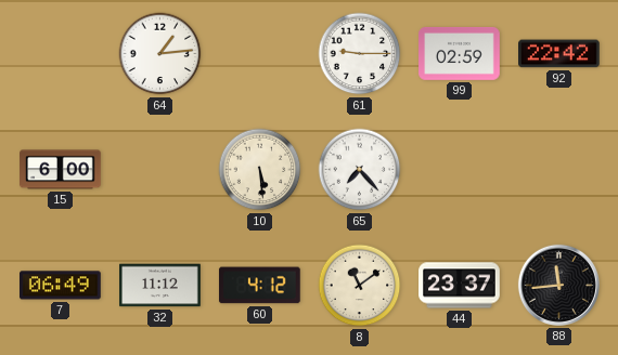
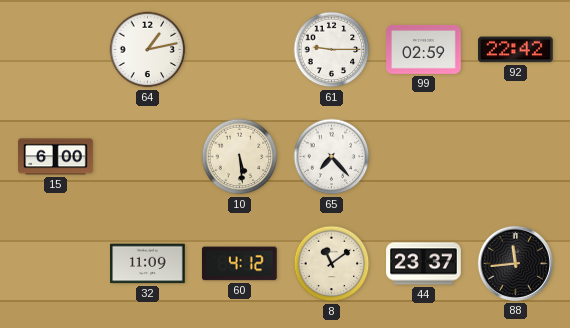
64: 1:14 -> 1:13
7: 06:49 -> none
32: 11:12 -> 11:09
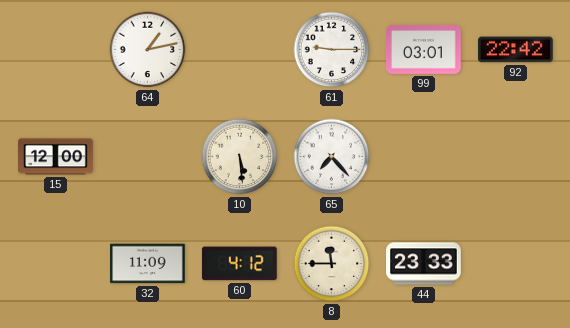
99: 02:59 -> 03:01
15: 6:00 -> 12:00
8: 11:09 -> 11:45
44: 23:37 -> 23:33
88: 11:44 -> none
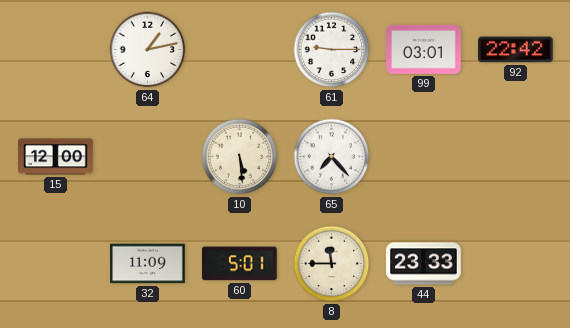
60: 4:12 -> 5:01
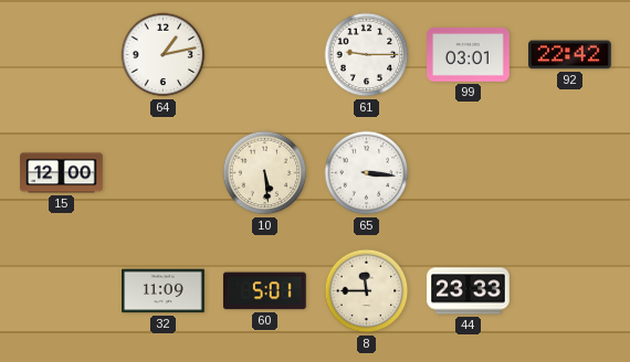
65: 7:23 -> 3:16
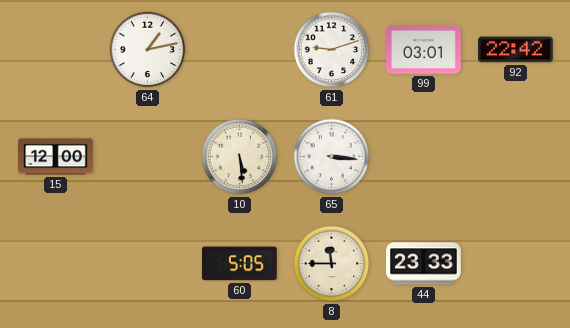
61: 9:15 -> 9:12
32: 11:09 -> none
60: 5:01 -> 5:05
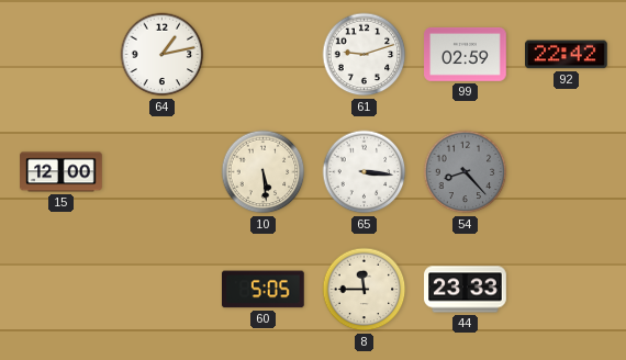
99: 03:01 -> 02:59
54: none -> 8:23
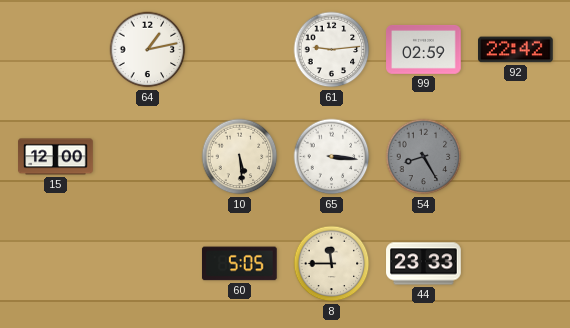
61: 9:12 -> 9:14
54: 8:23 -> 8:25
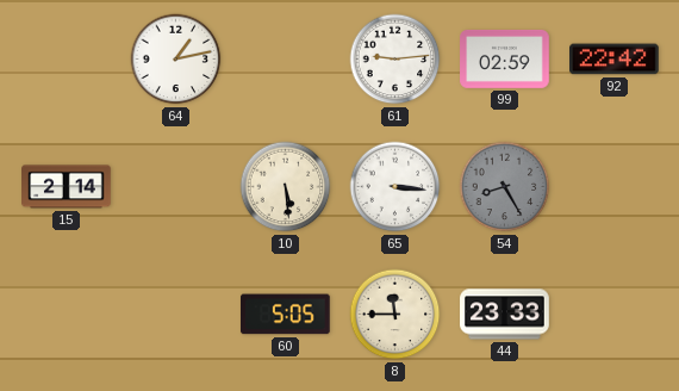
15: 12:00 -> 2:14
